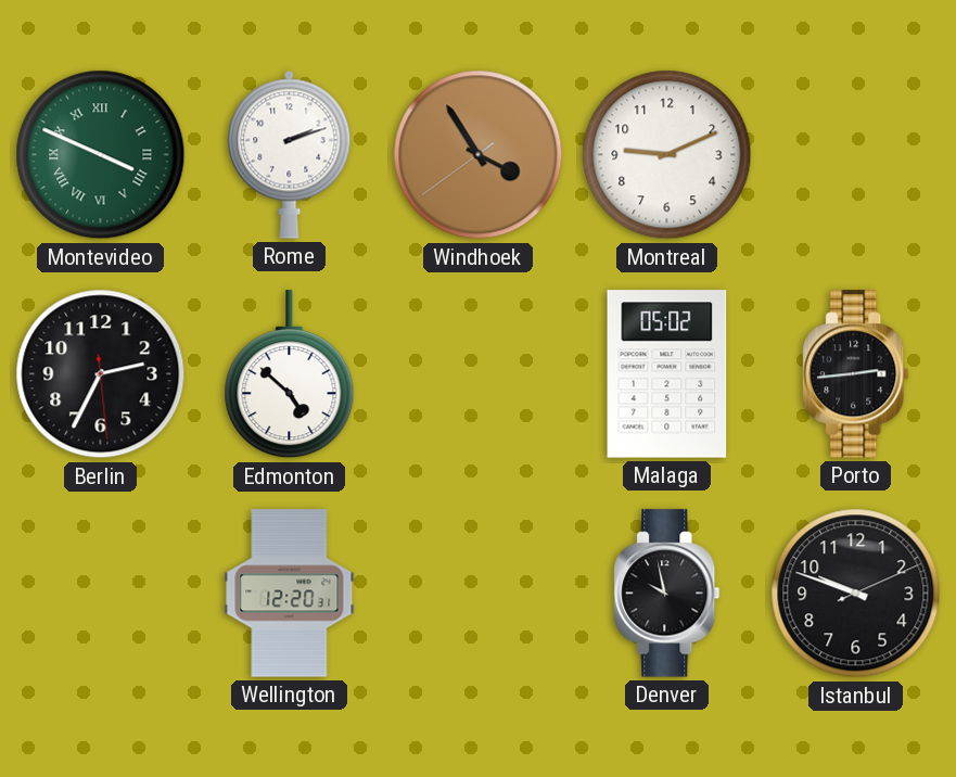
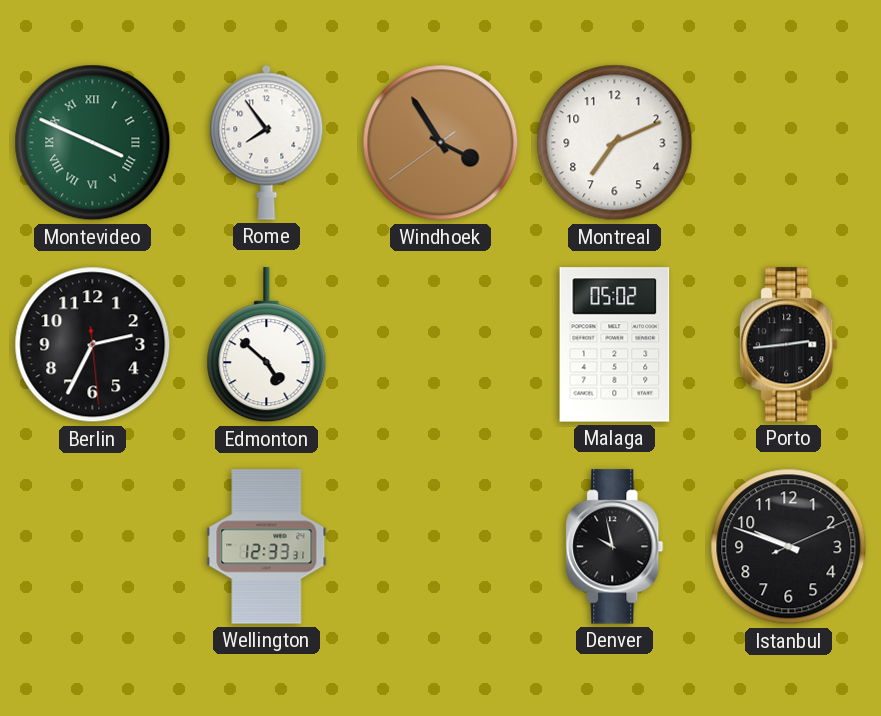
Rome: 2:12 -> 7:54
Montreal: 9:11 -> 7:11
Wellington: 12:20 -> 12:33
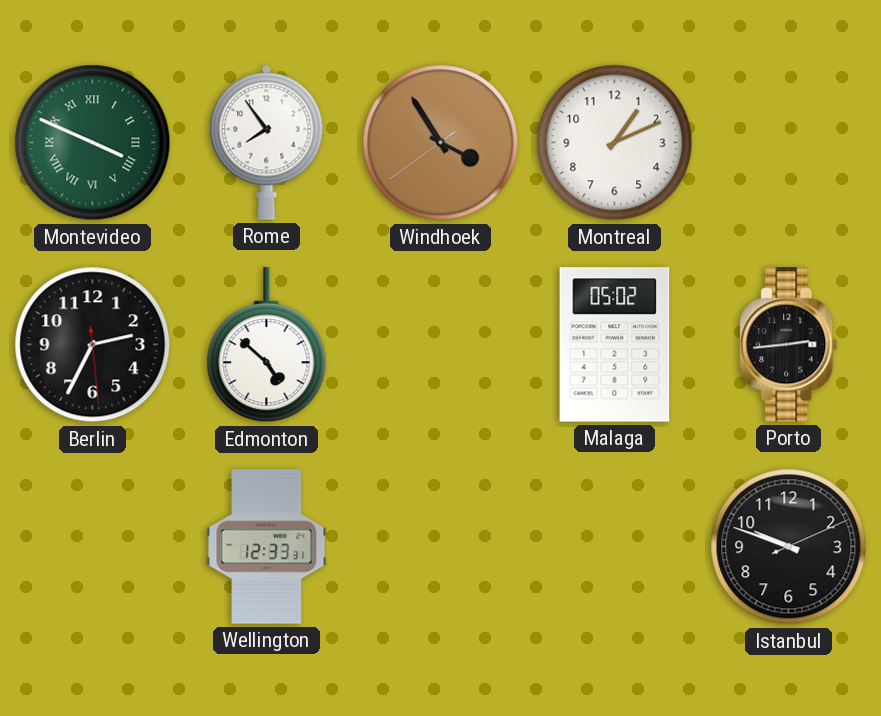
Montreal: 7:11 -> 1:11
Denver: 9:58 -> none
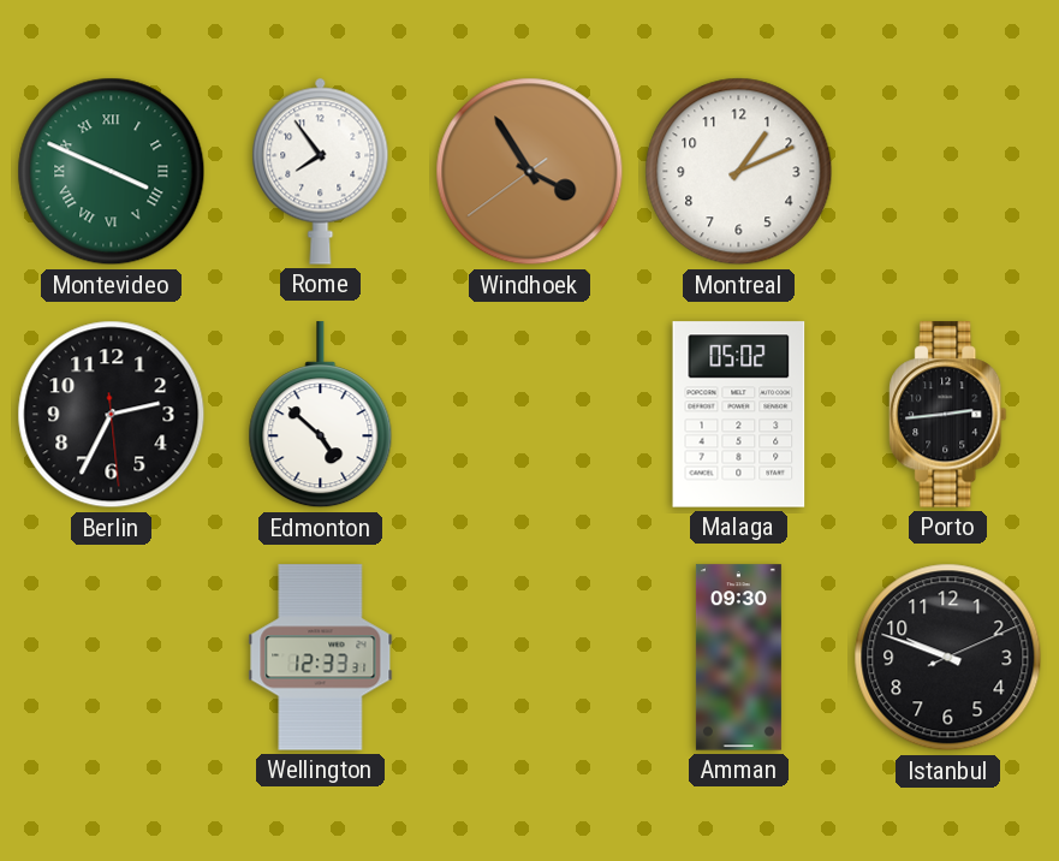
Amman: none -> 09:30
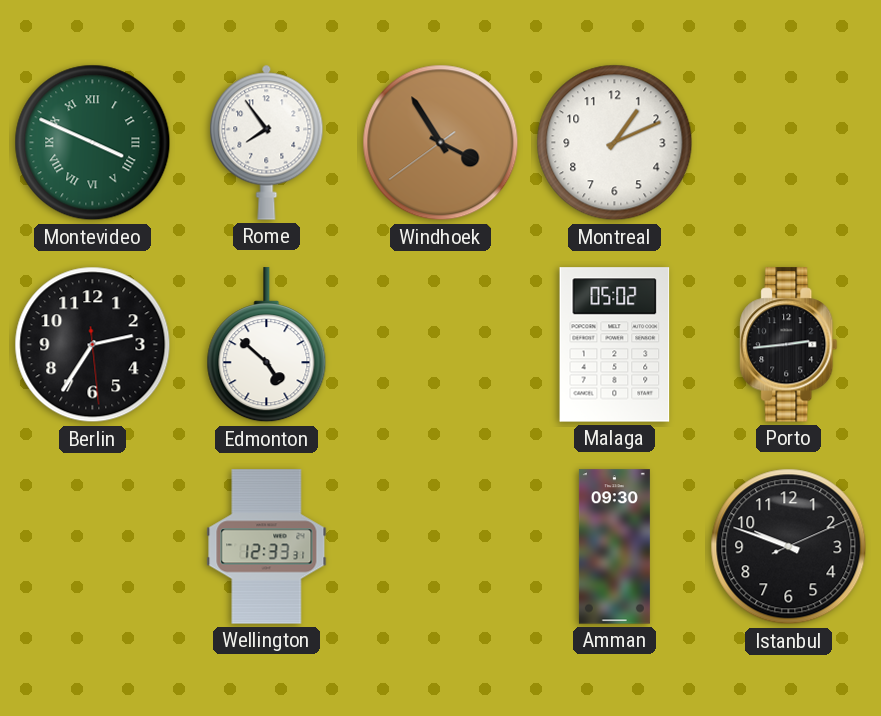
Berlin: 2:34 -> 2:35
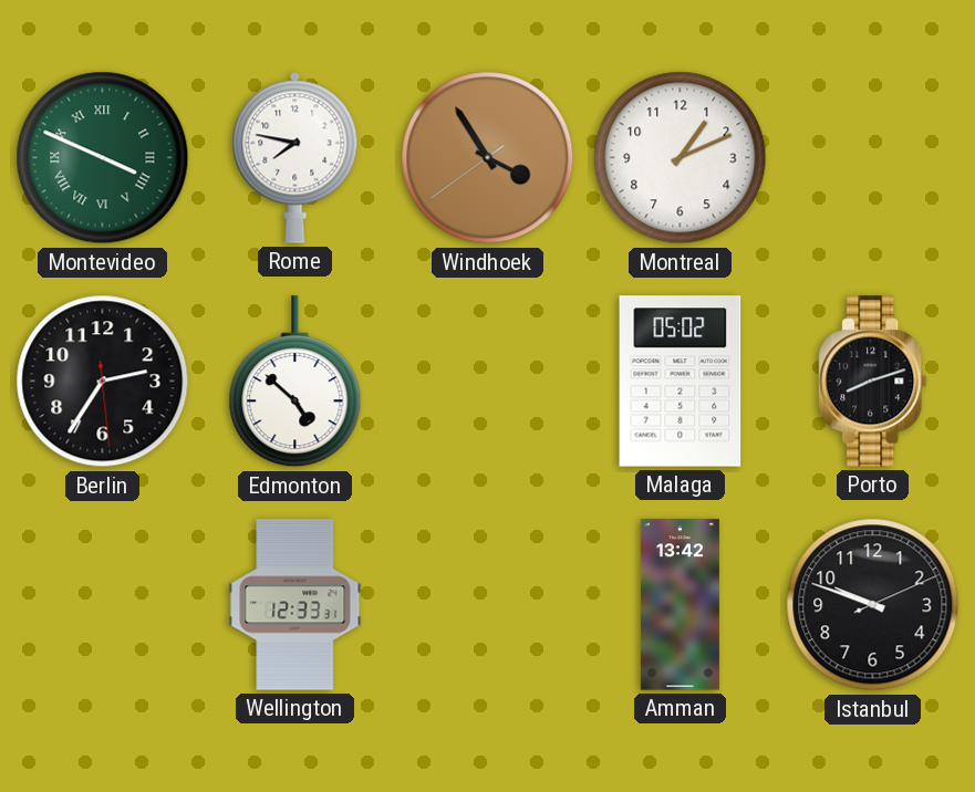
Rome: 7:54 -> 7:47
Porto: 2:44 -> 8:12
Amman: 09:30 -> 13:42
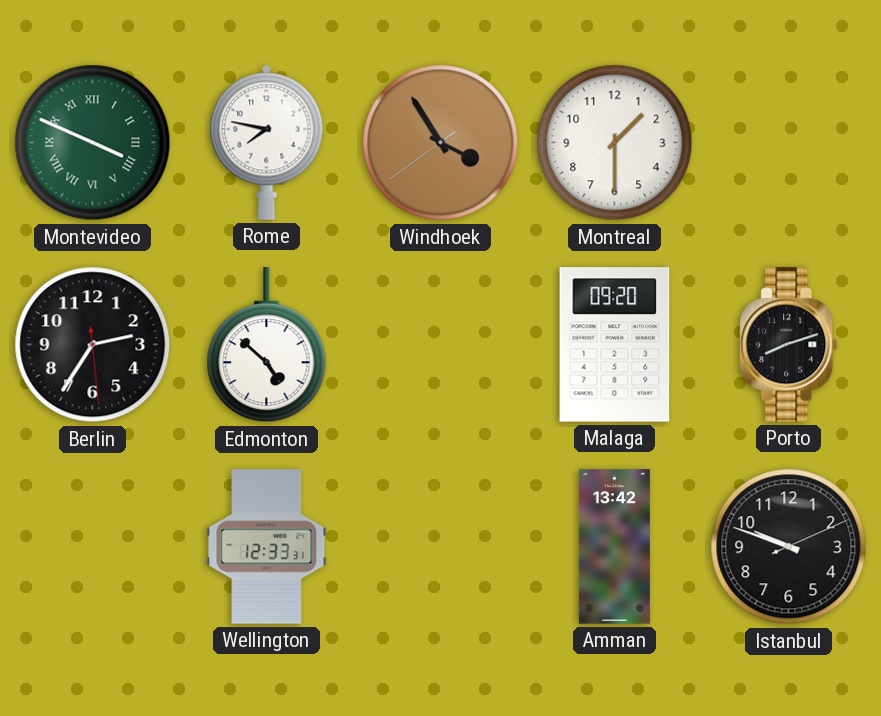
Montreal: 1:11 -> 1:30
Malaga: 05:02 -> 09:20
